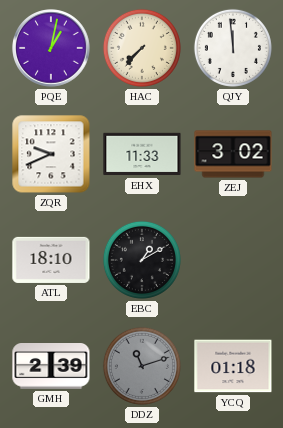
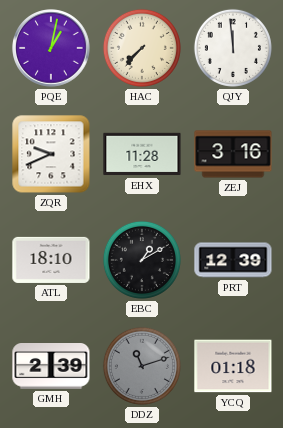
EHX: 11:33 -> 11:28
ZEJ: 3:02 -> 3:16
PRT: none -> 12:39
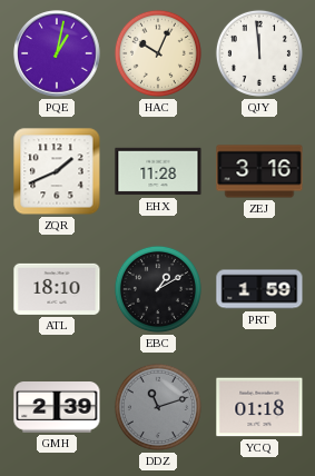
HAC: 7:37 -> 10:04
ZQR: 9:41 -> 1:41
PRT: 12:39 -> 1:59
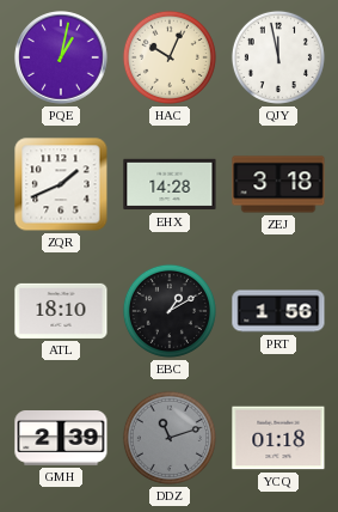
QJY: 11:59 -> 11:58
EHX: 11:28 -> 14:28
ZEJ: 3:16 -> 3:18
PRT: 1:59 -> 1:56
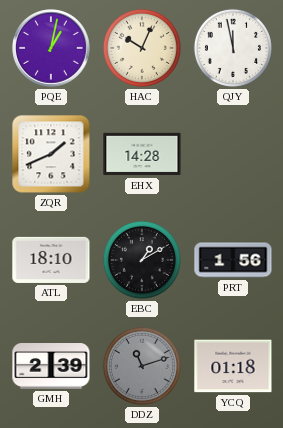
ZEJ: 3:18 -> none
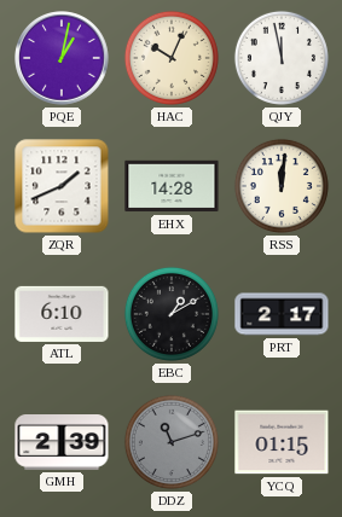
RSS: none -> 12:01
ATL: 18:10 -> 6:10
PRT: 1:56 -> 2:17
YCQ: 01:18 -> 01:15
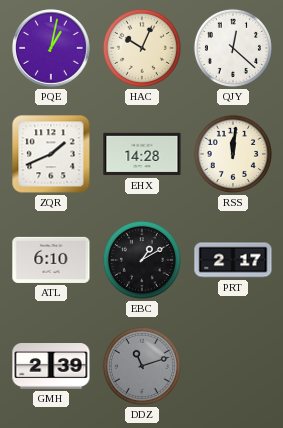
QJY: 11:58 -> 12:22
YCQ: 01:15 -> none
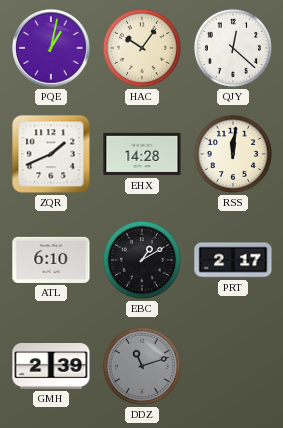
HAC: 10:04 -> 10:06
